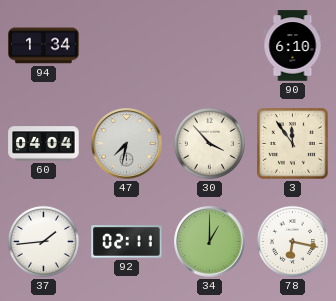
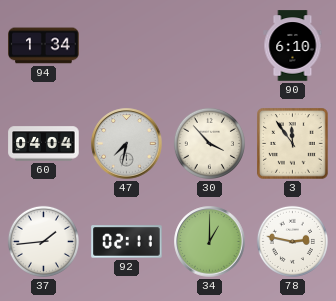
78: 6:17 -> 2:47
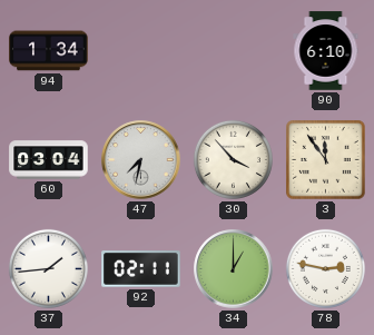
60: 04:04 -> 03:04
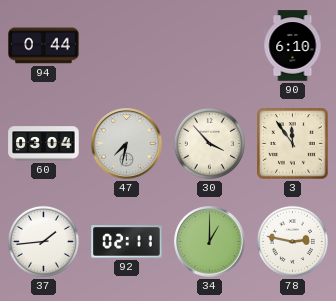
94: 1:34 -> 0:44
